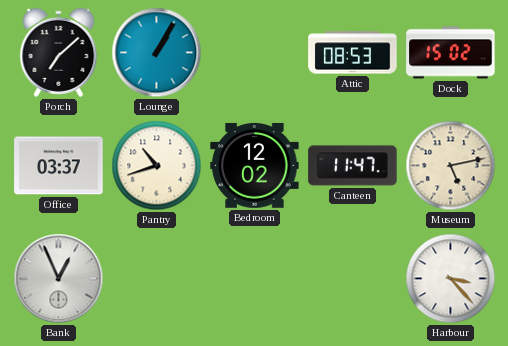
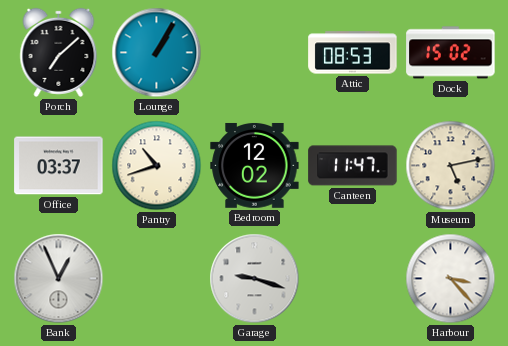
Garage: none -> 9:18
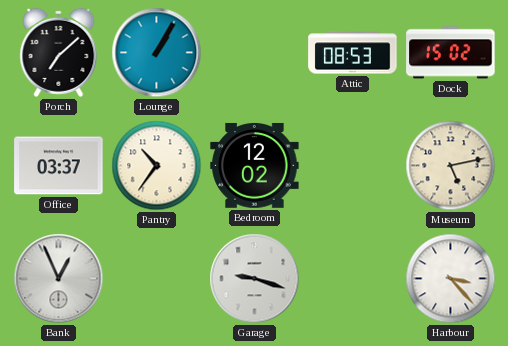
Pantry: 10:42 -> 10:36
Canteen: 11:47 -> none
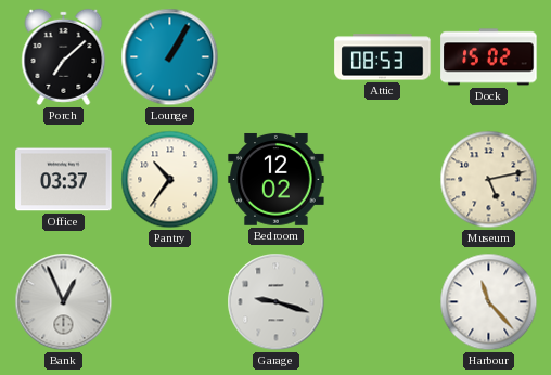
Harbour: 3:23 -> 11:23
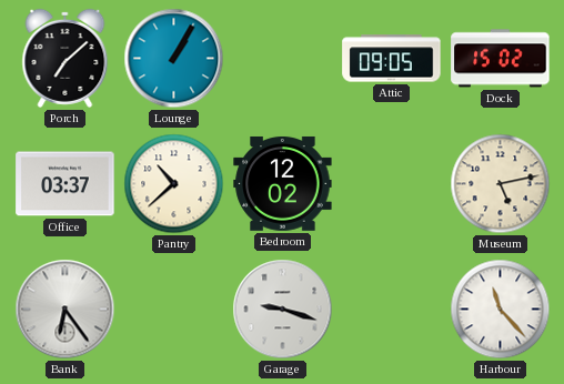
Attic: 08:53 -> 09:05
Pantry: 10:36 -> 10:38
Bank: 12:56 -> 6:24
